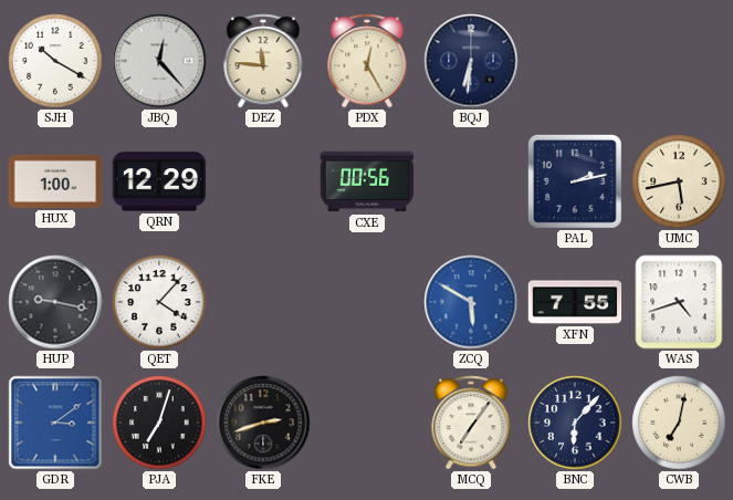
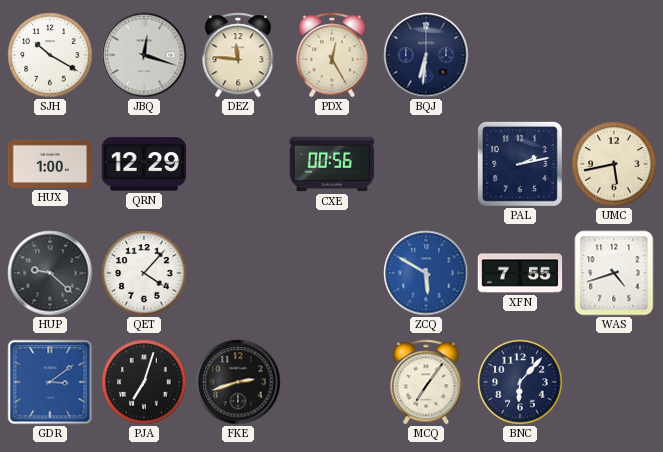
JBQ: 12:23 -> 12:18
HUP: 9:17 -> 9:22
CWB: 7:02 -> none
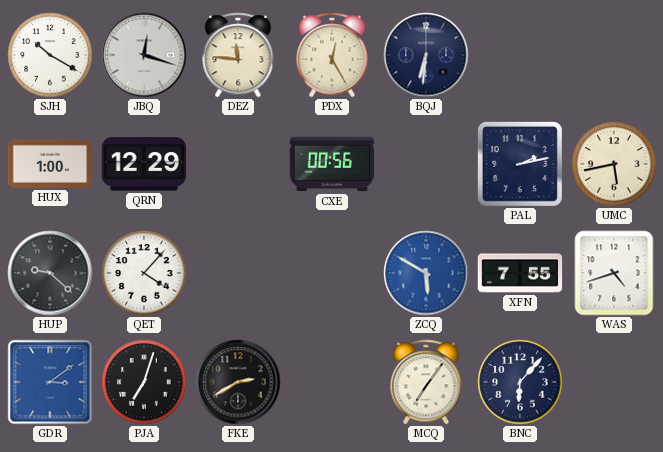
FKE: 2:42 -> 2:40
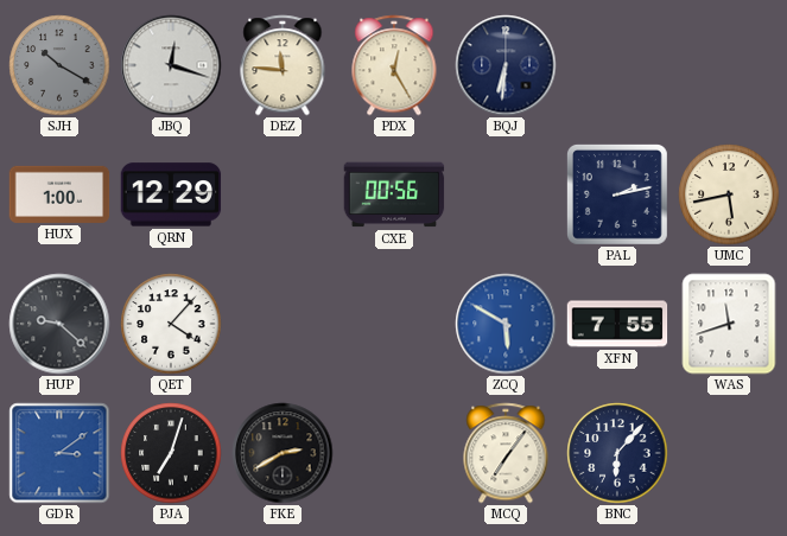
SJH dial: white -> grey
WAS: 4:42 -> 11:42
